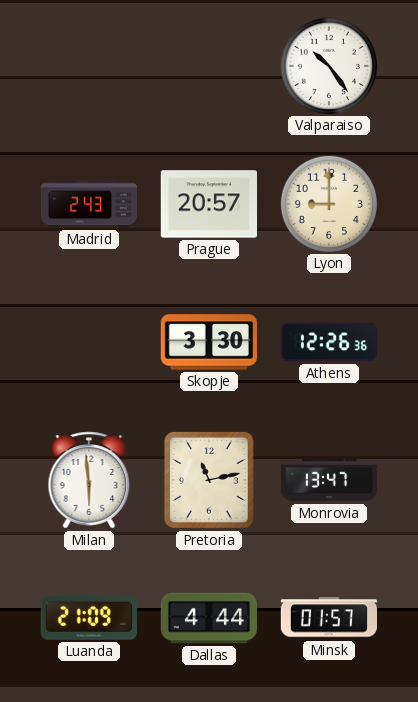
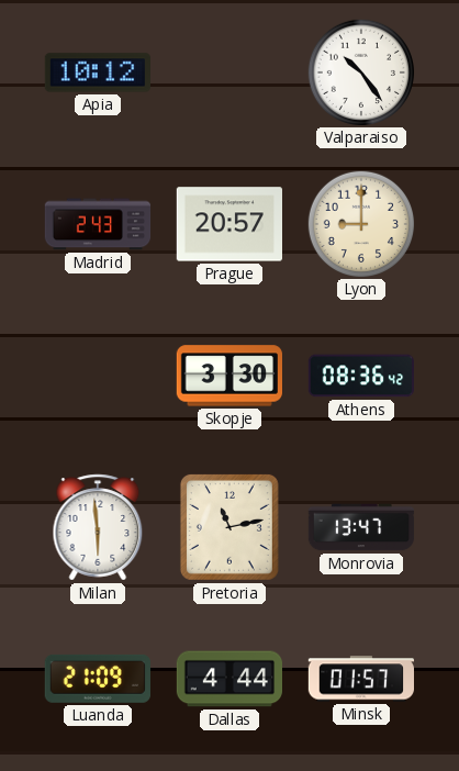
Apia: none -> 10:12
Athens: 12:26 -> 08:36
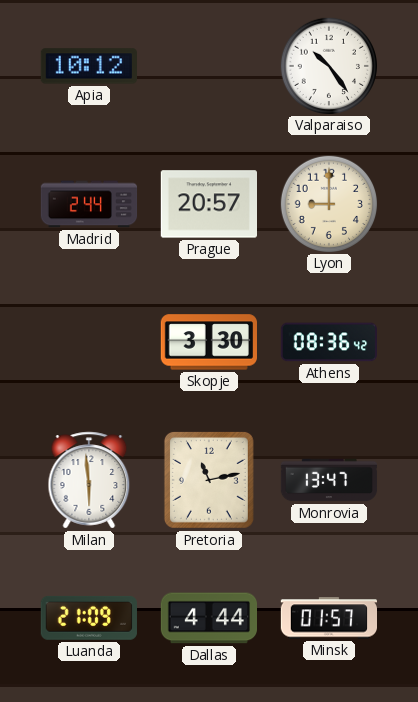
Madrid: 2:43 -> 2:44
